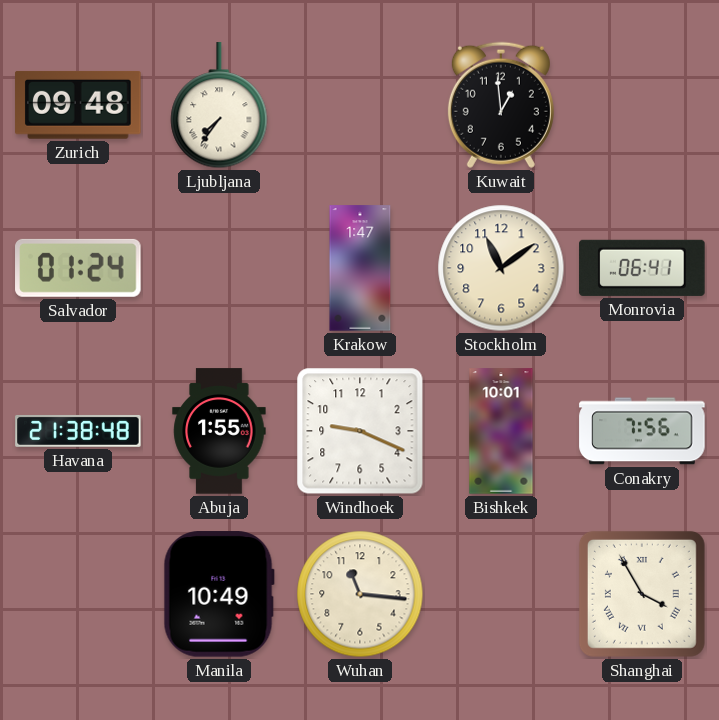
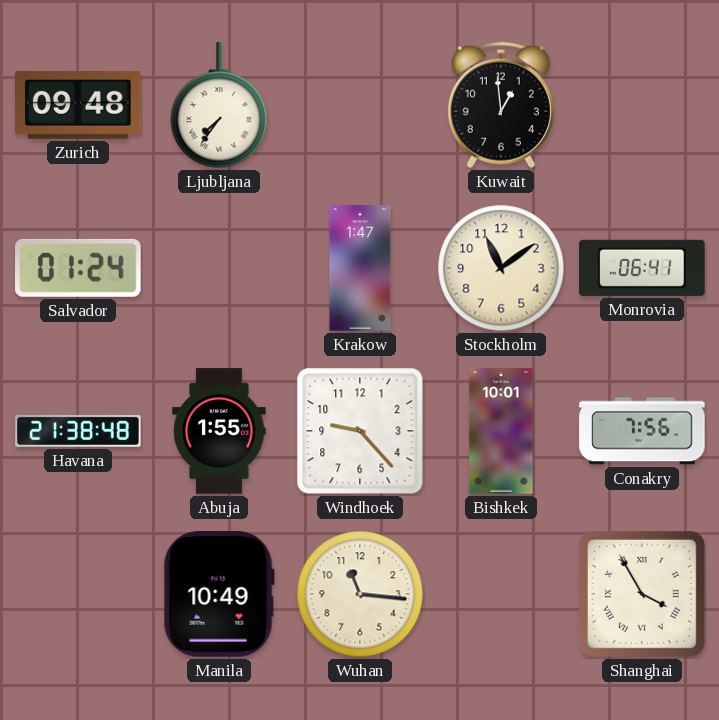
Windhoek: 9:19 -> 9:23
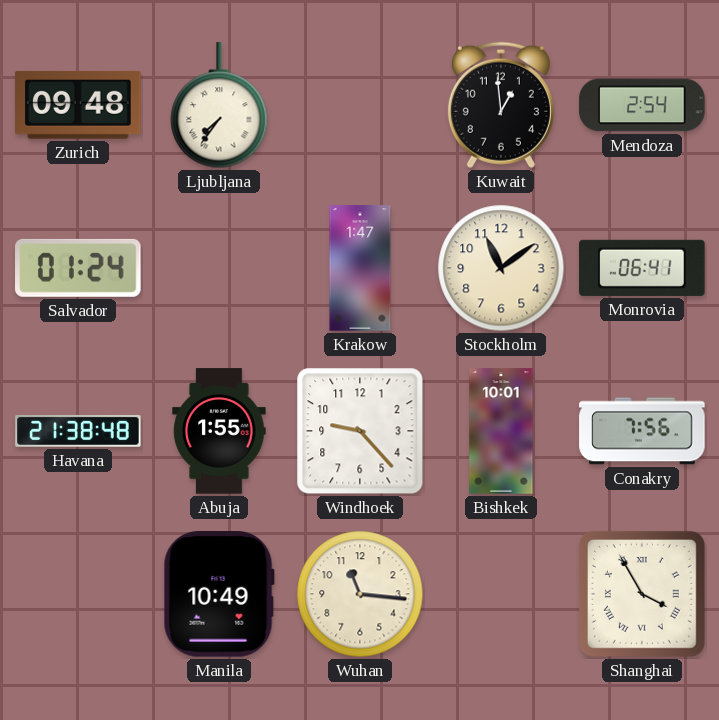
Mendoza: none -> 2:54
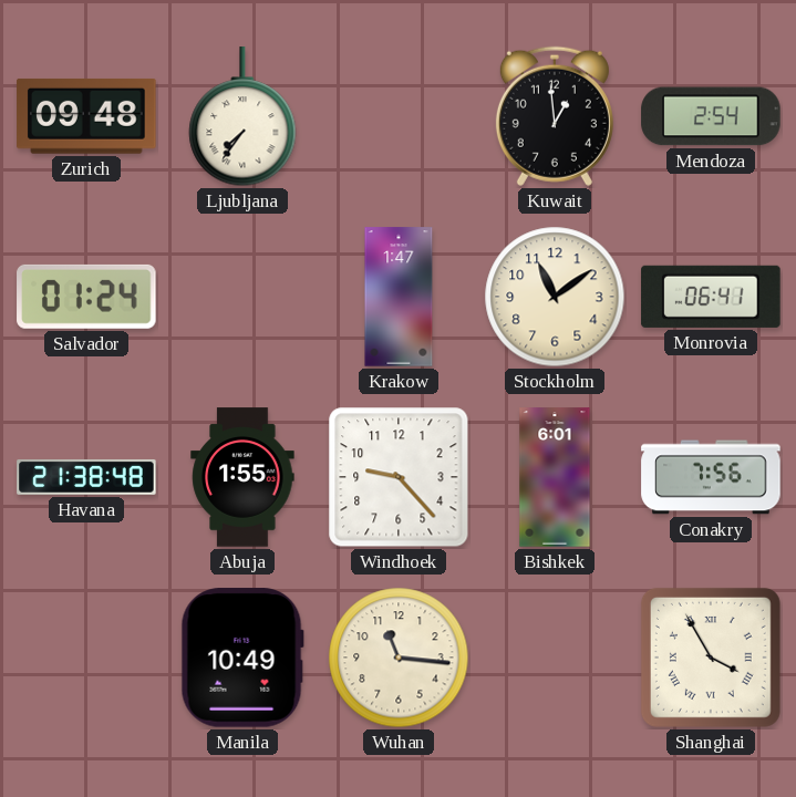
Bishkek: 10:01 -> 6:01
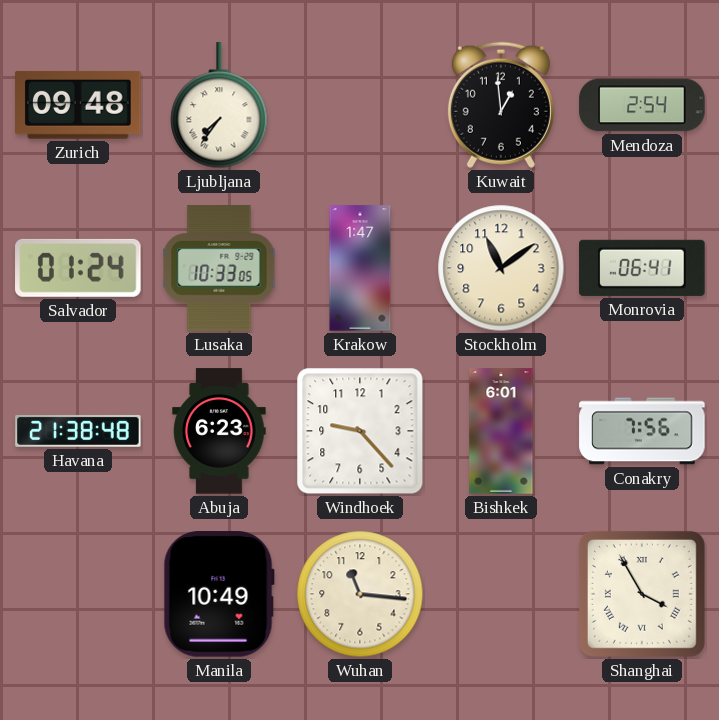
Lusaka: none -> 10:33
Abuja: 1:55 -> 6:23
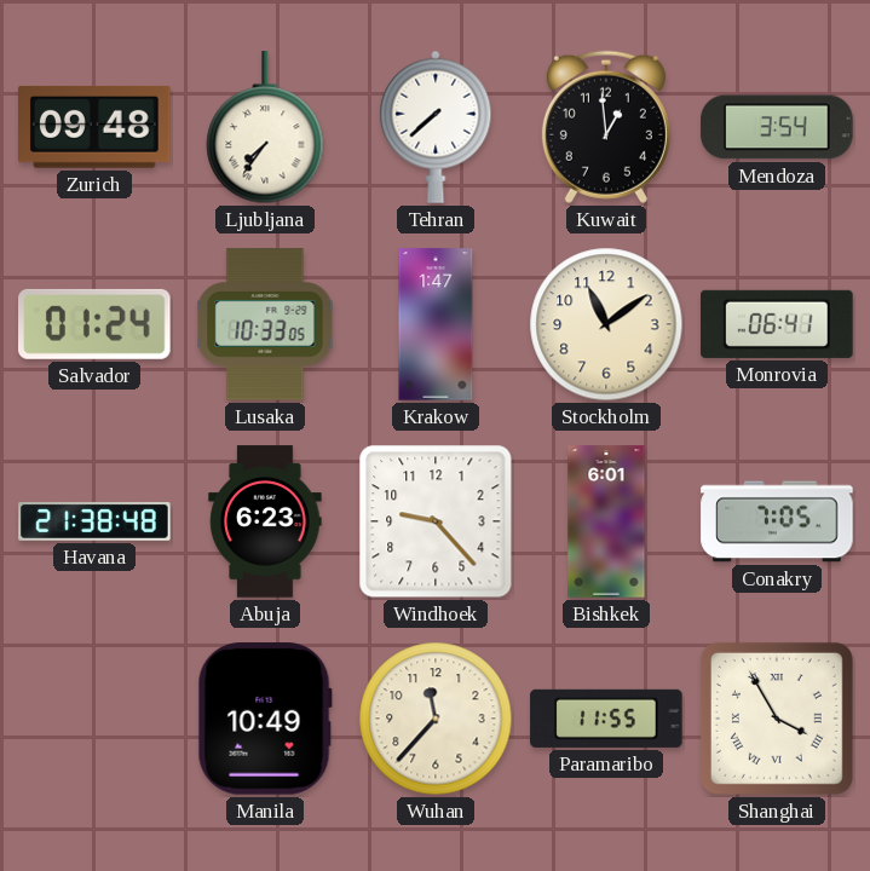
Tehran: none -> 7:38
Mendoza: 2:54 -> 3:54
Conakry: 7:56 -> 7:05
Wuhan: 11:16 -> 11:37
Paramaribo: none -> 11:55
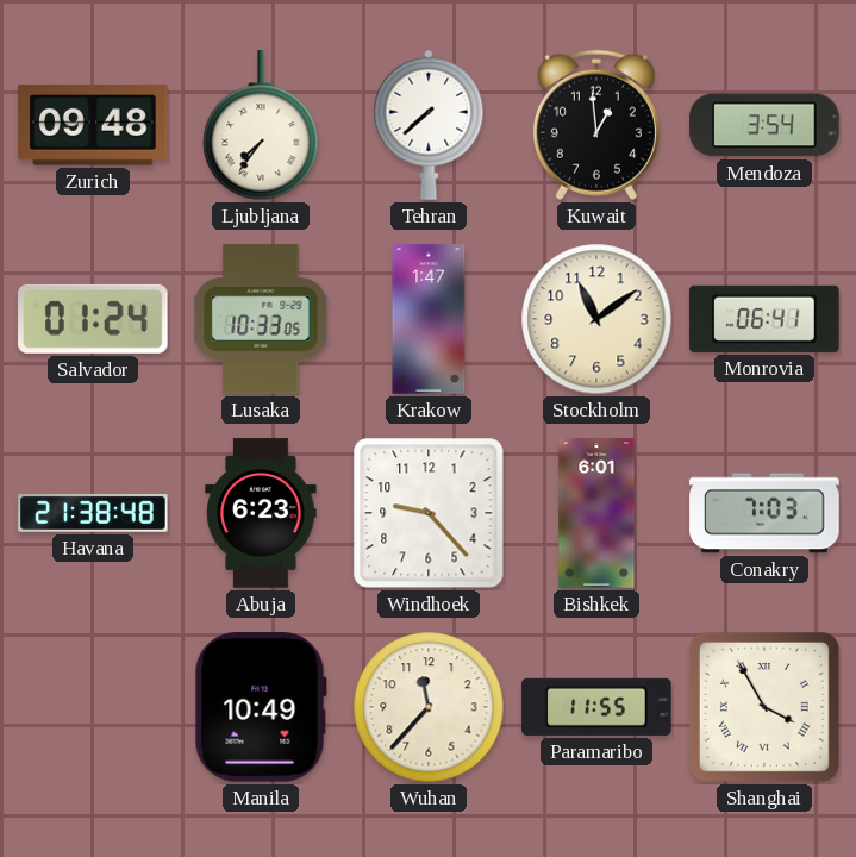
Conakry: 7:05 -> 7:03
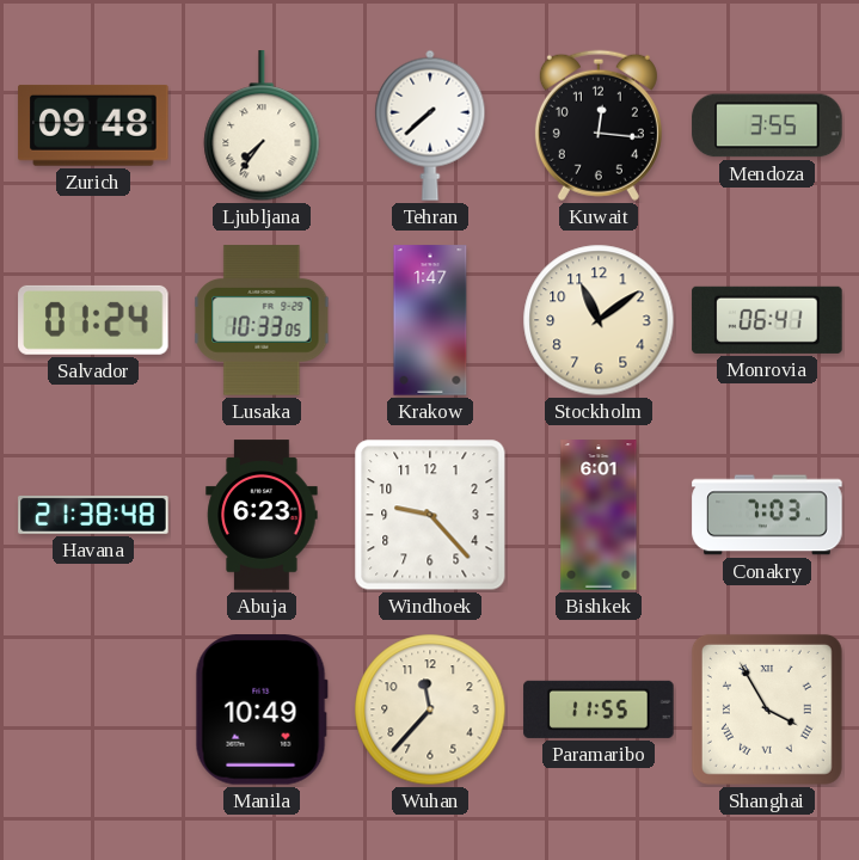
Kuwait: 12:59 -> 12:16
Mendoza: 3:54 -> 3:55
